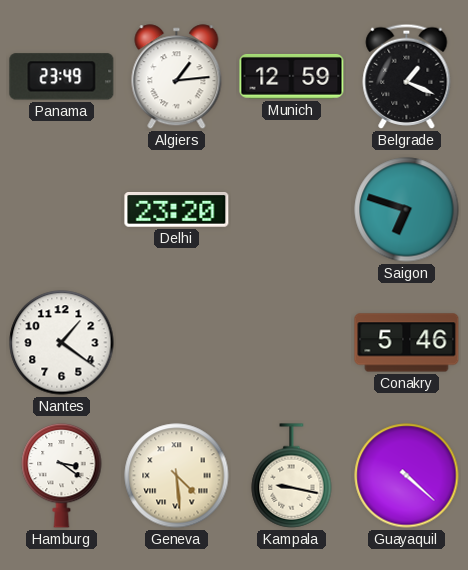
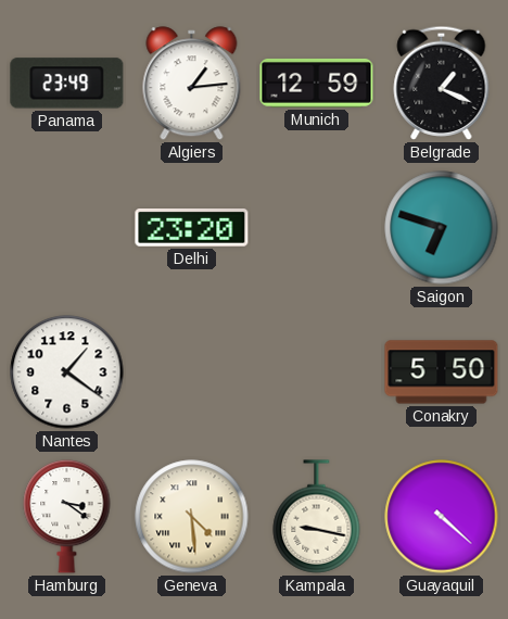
Conakry: 5:46 -> 5:50
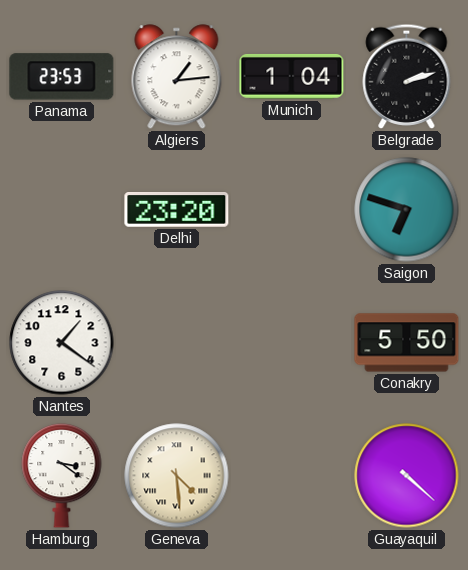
Panama: 23:49 -> 23:53
Munich: 12:59 -> 1:04
Belgrade: 1:19 -> 2:12
Kampala: 9:17 -> none
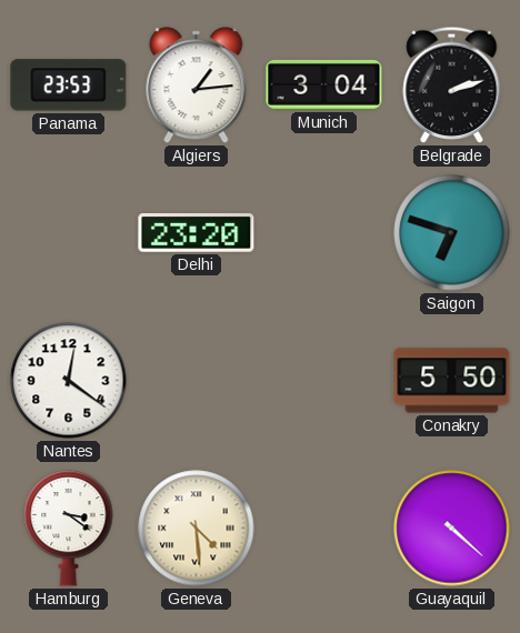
Munich: 1:04 -> 3:04
Nantes: 1:21 -> 12:21
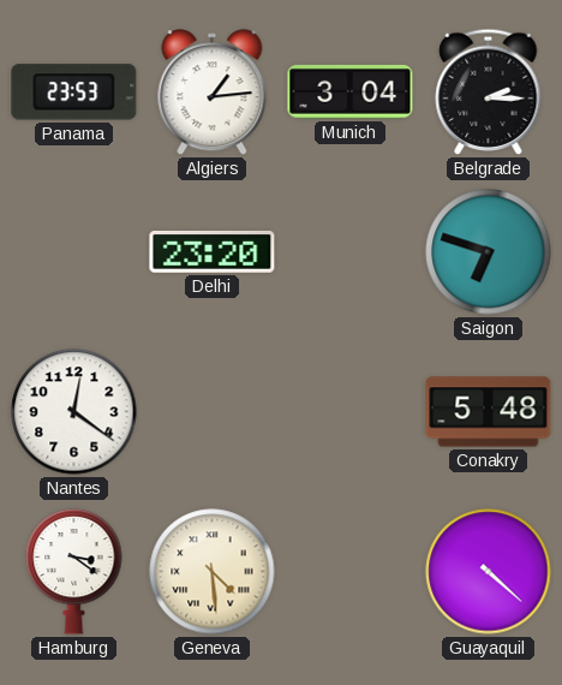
Belgrade: 2:12 -> 2:15
Conakry: 5:50 -> 5:48
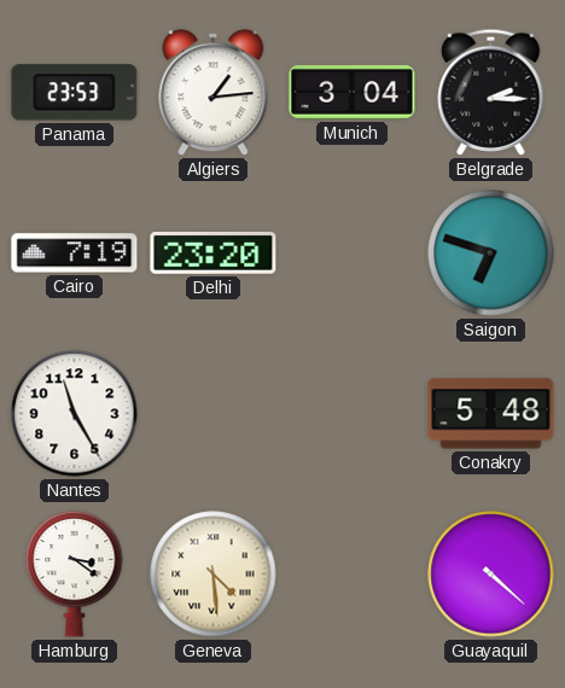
Cairo: none -> 7:19
Nantes: 12:21 -> 11:25
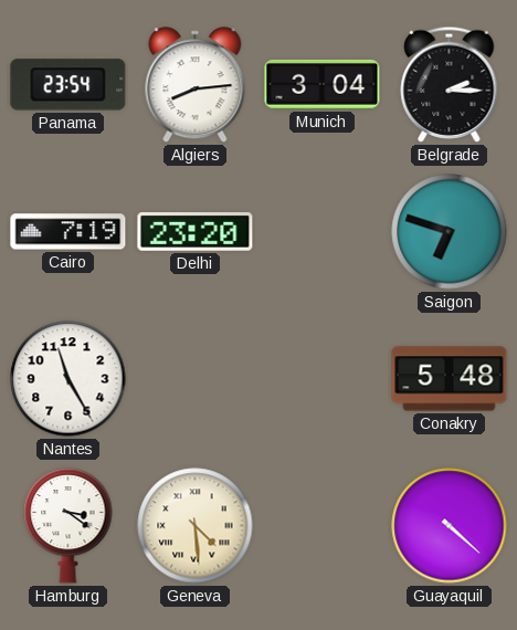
Panama: 23:53 -> 23:54
Algiers: 1:14 -> 8:14
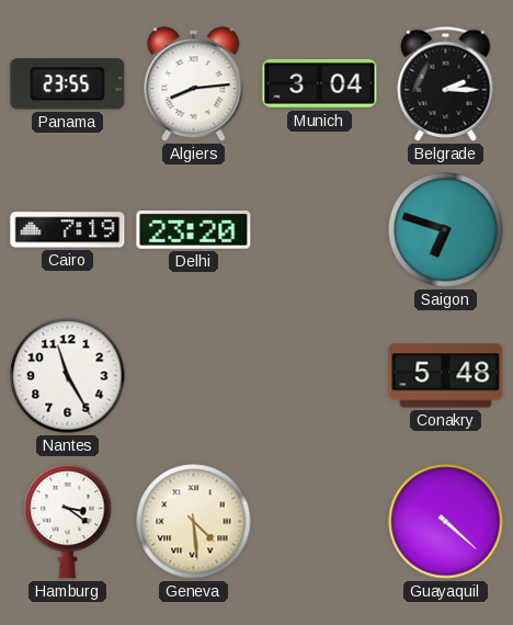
Panama: 23:54 -> 23:55
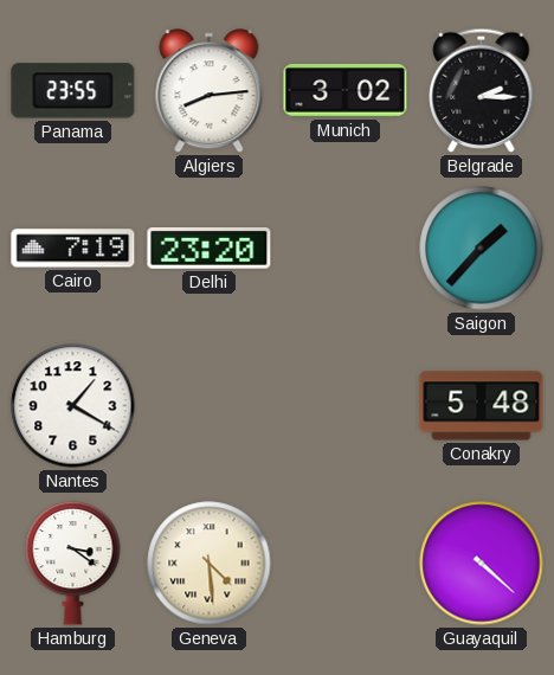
Munich: 3:04 -> 3:02
Saigon: 6:48 -> 1:37
Nantes: 11:25 -> 1:20
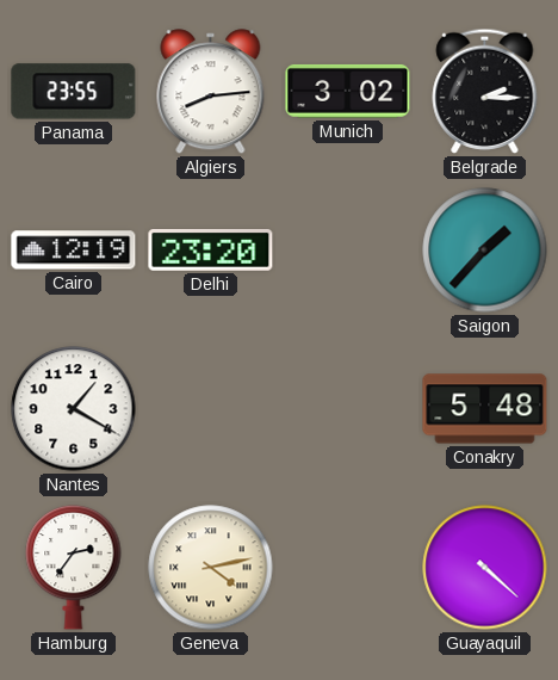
Cairo: 7:19 -> 12:19
Hamburg: 3:21 -> 2:36
Geneva: 4:29 -> 4:13
